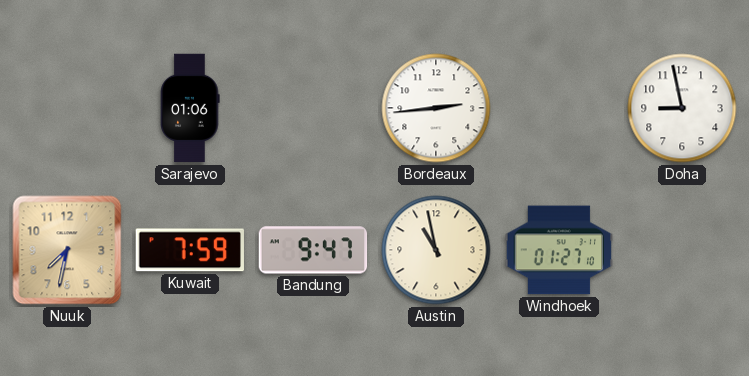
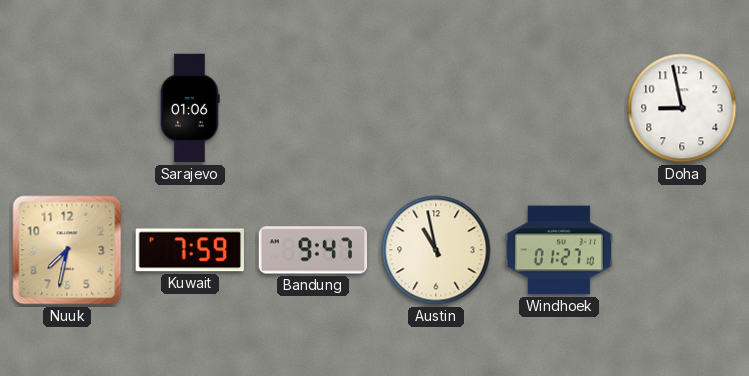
Bordeaux: 2:44 -> none
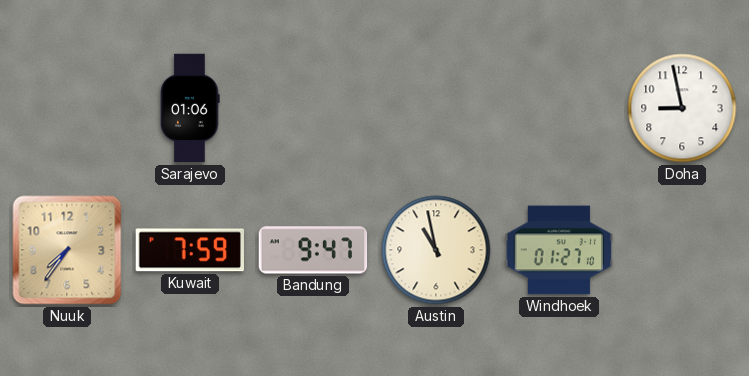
Nuuk: 7:32 -> 7:36
